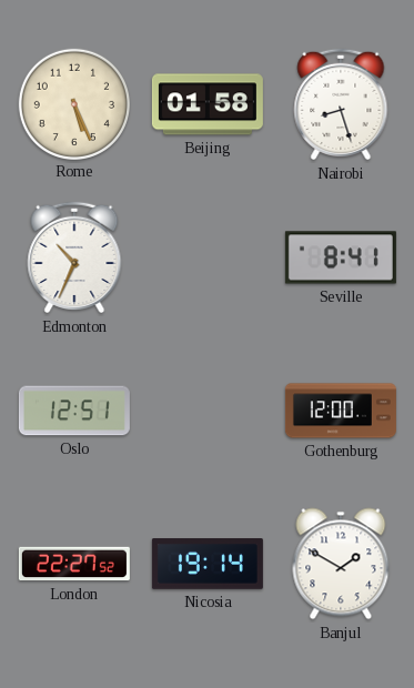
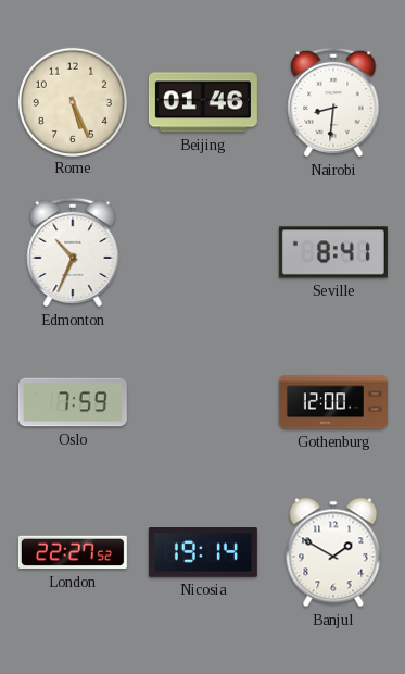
Beijing: 01:58 -> 01:46
Nairobi: 8:27 -> 8:31
Oslo: 12:51 -> 7:59
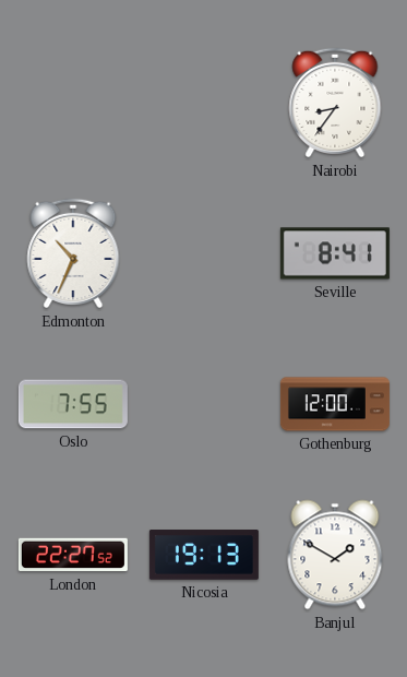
Rome: 5:26 -> none
Beijing: 01:46 -> none
Nairobi: 8:31 -> 8:36
Oslo: 7:59 -> 7:55
Nicosia: 19:14 -> 19:13
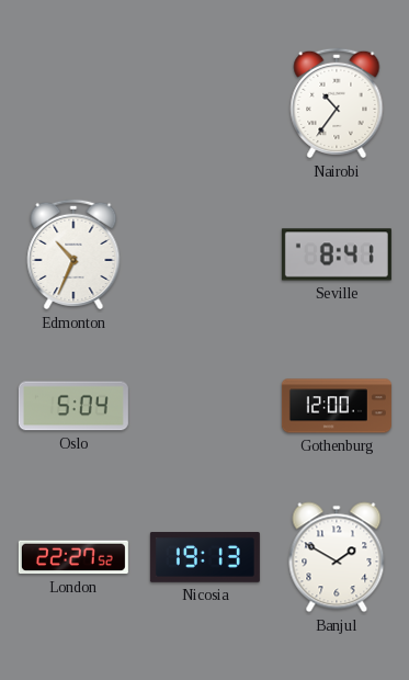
Nairobi: 8:36 -> 10:36
Oslo: 7:55 -> 5:04
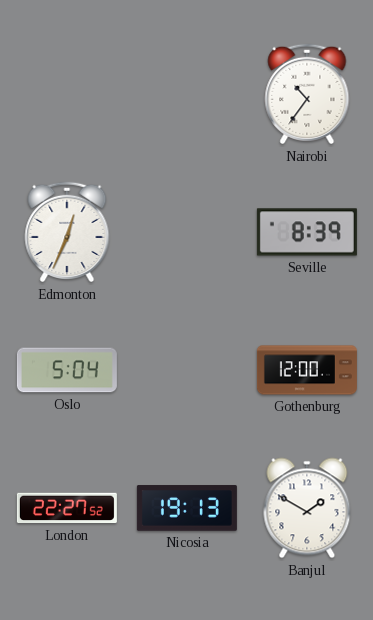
Edmonton: 10:34 -> 12:34
Seville: 8:41 -> 8:39
